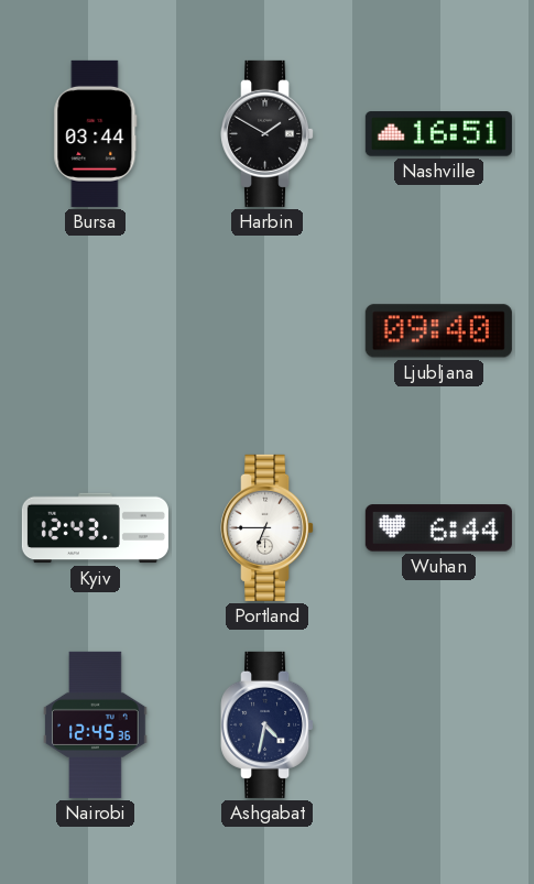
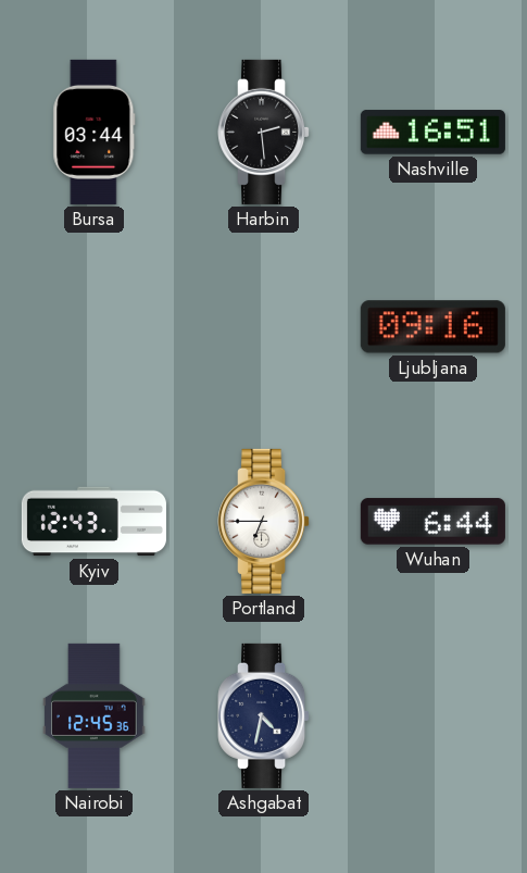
Harbin: 1:50 -> 2:29
Ljubljana: 09:40 -> 09:16
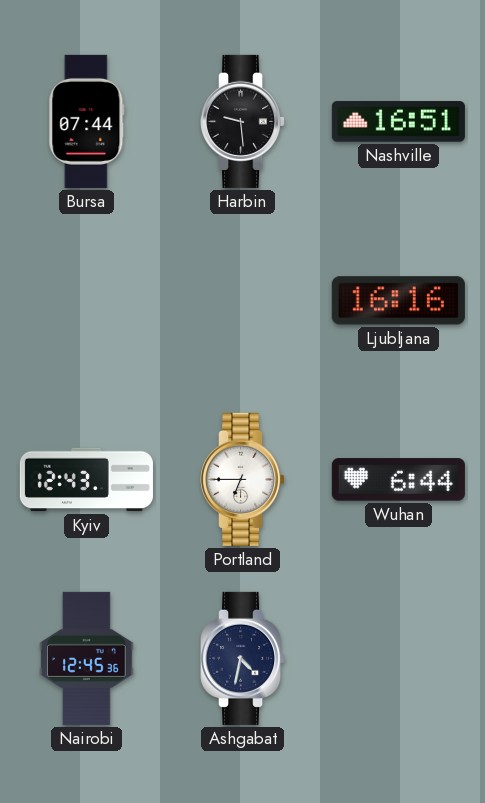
Bursa: 03:44 -> 07:44
Harbin: 2:29 -> 9:29
Ljubljana: 09:16 -> 16:16
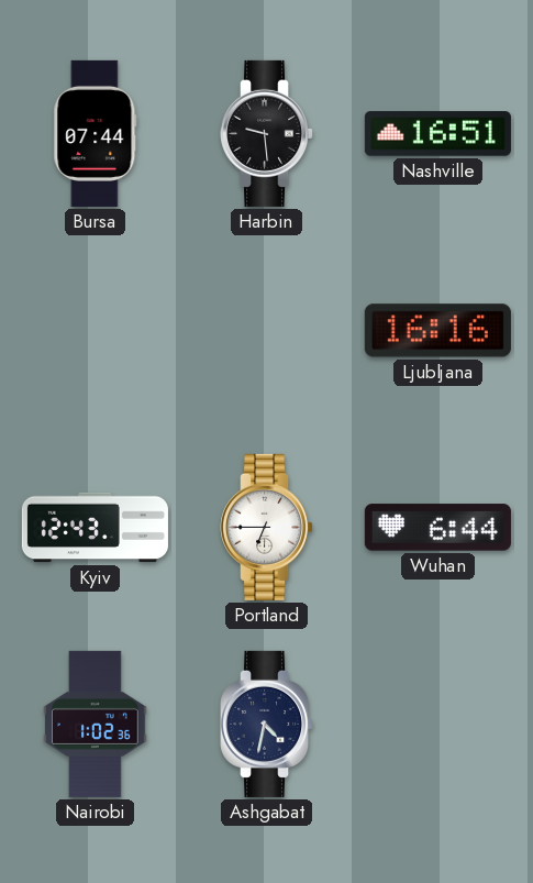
Nairobi: 12:45 -> 1:02
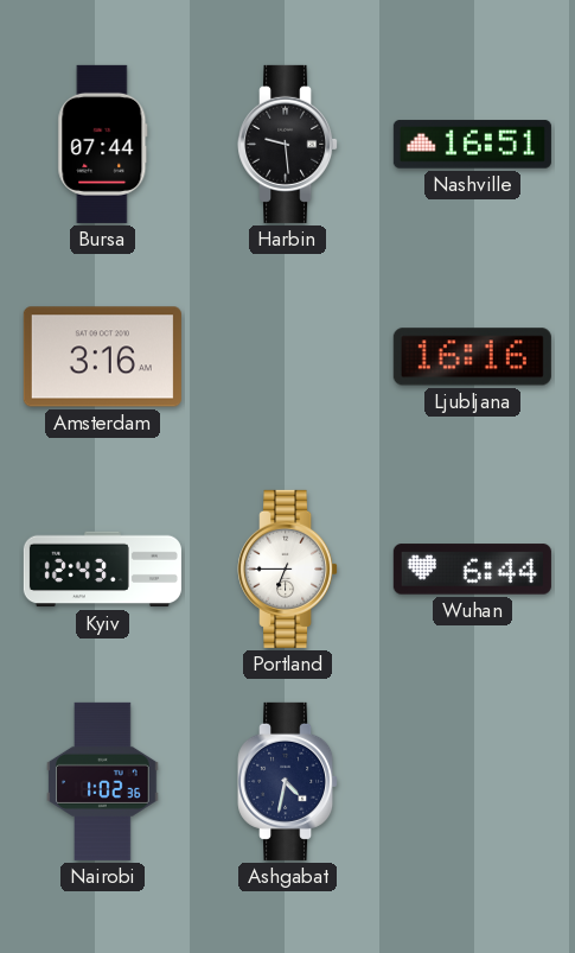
Amsterdam: none -> 3:16
